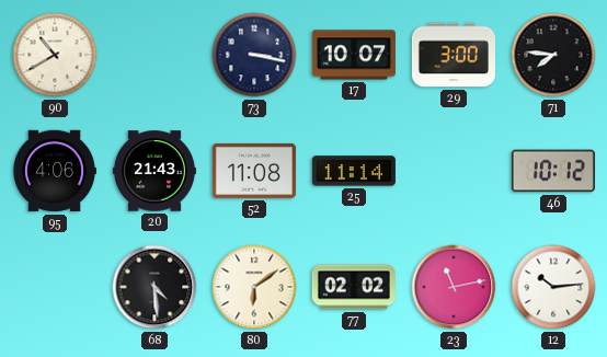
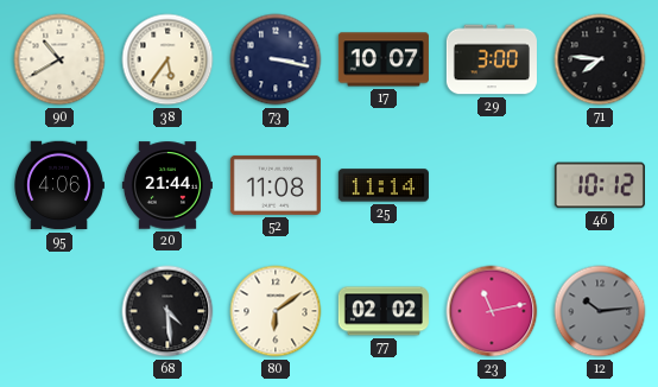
38: none -> 5:36
20: 21:43 -> 21:44
12 dial: white -> grey
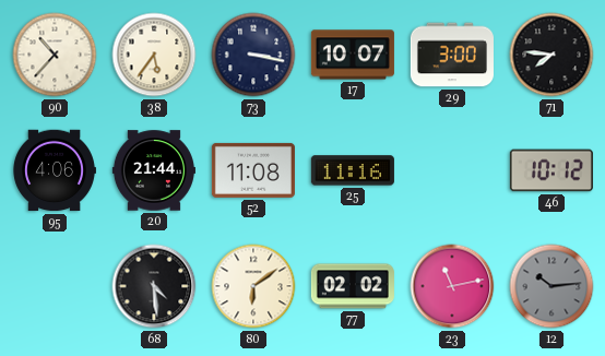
90: 10:40 -> 10:37
25: 11:14 -> 11:16
